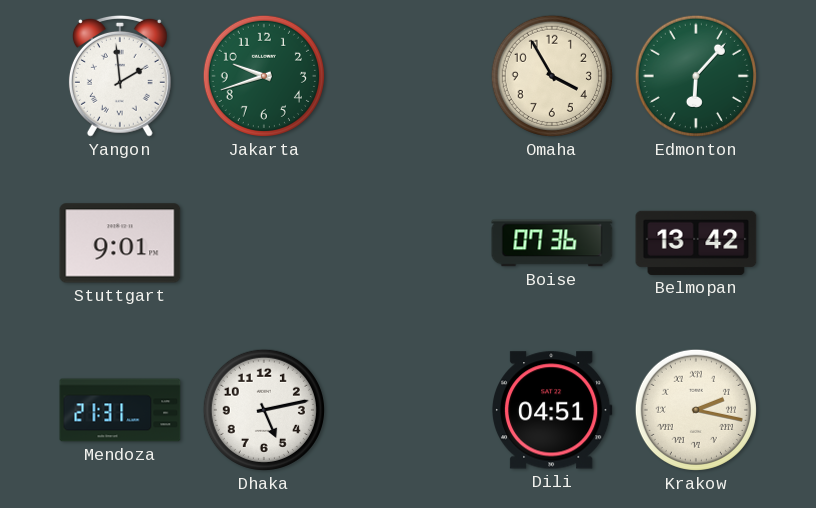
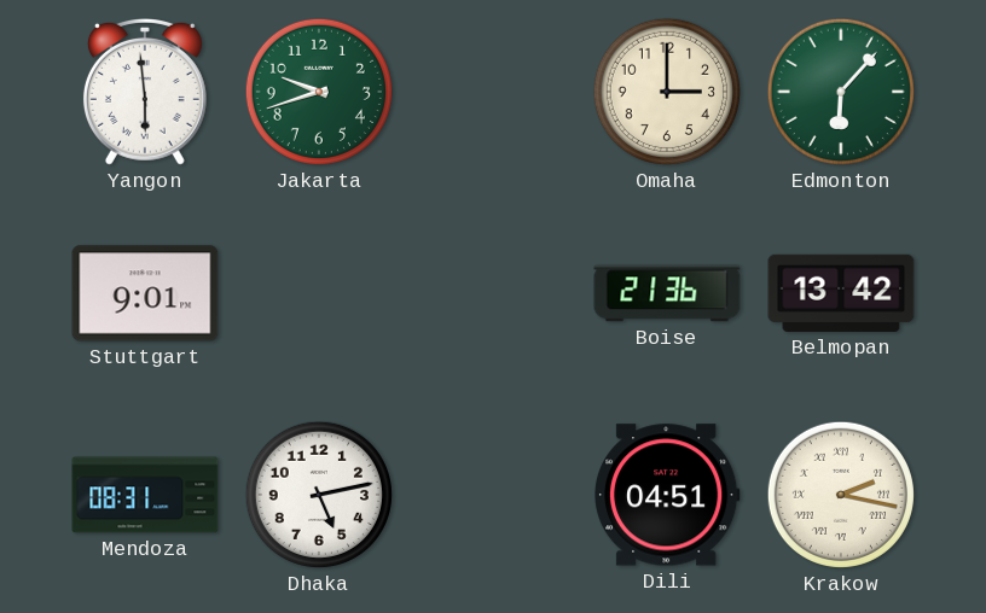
Yangon: 1:59 -> 5:59
Omaha: 3:55 -> 3:00
Boise: 07:36 -> 21:36
Mendoza: 21:31 -> 08:31
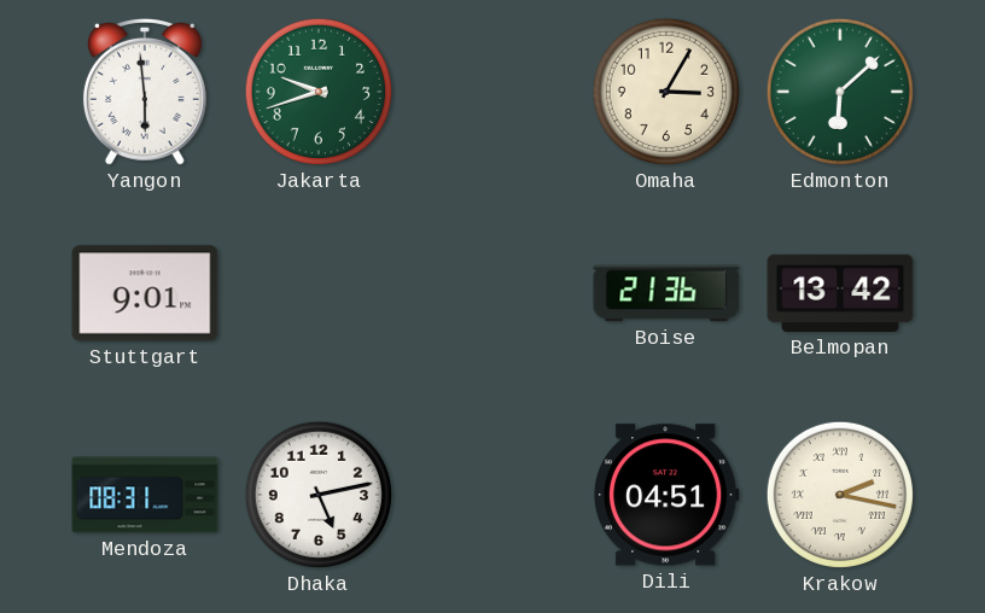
Omaha: 3:00 -> 3:05
Edmonton: 6:07 -> 6:08
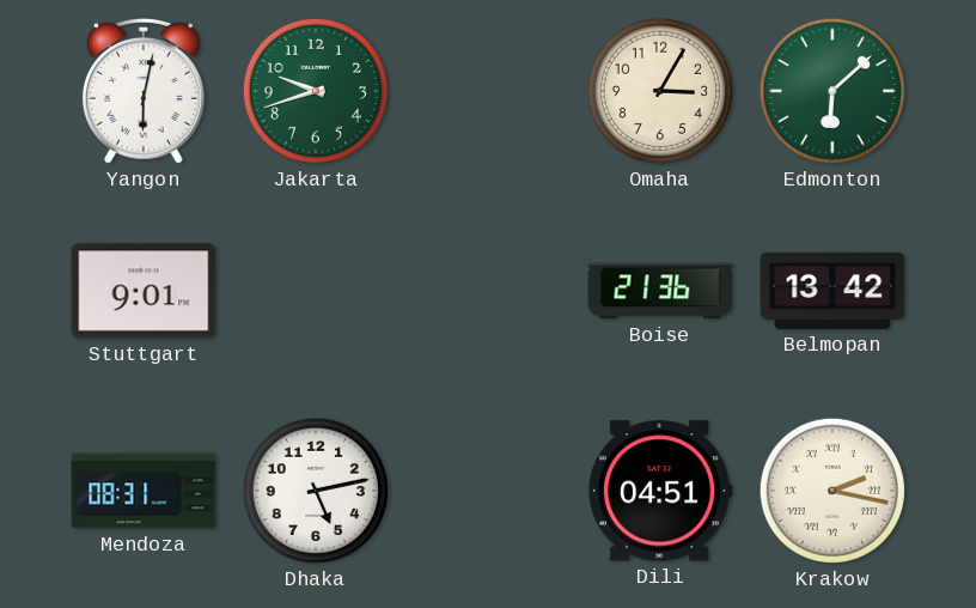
Yangon: 5:59 -> 6:02
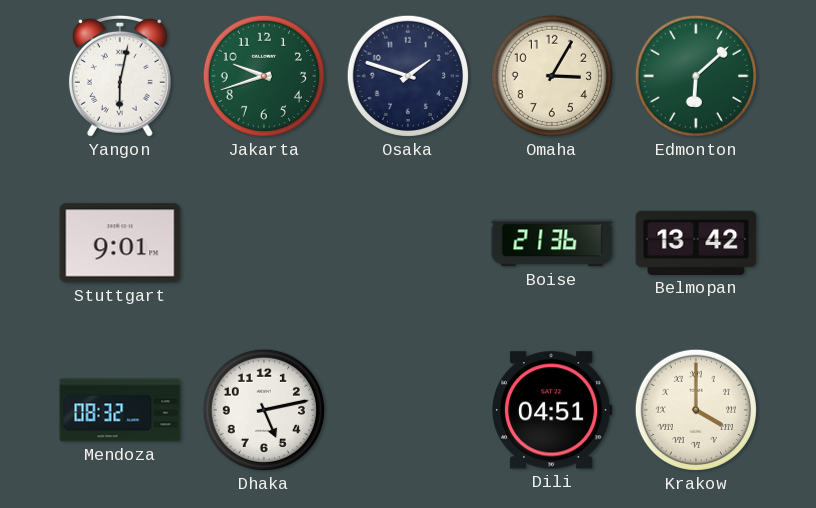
Osaka: none -> 1:48
Mendoza: 08:31 -> 08:32
Krakow: 2:17 -> 4:00
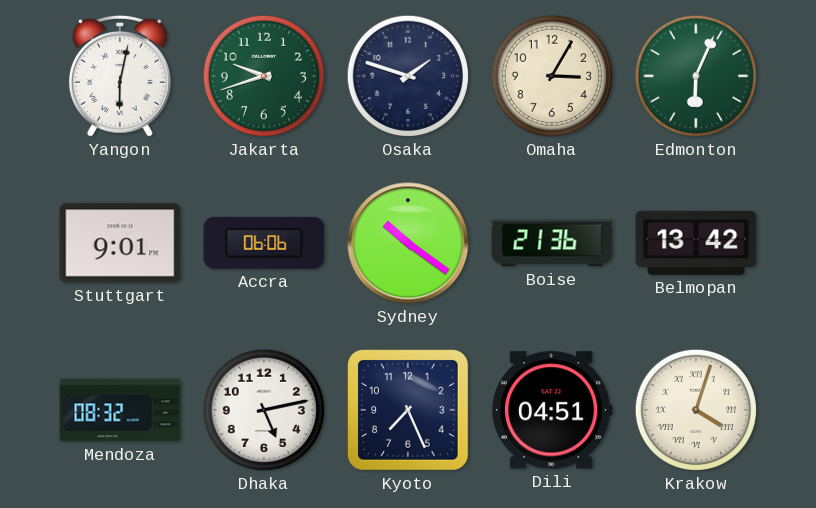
Edmonton: 6:08 -> 6:04
Accra: none -> 06:06
Sydney: none -> 10:21
Kyoto: none -> 7:26
Krakow: 4:00 -> 4:03
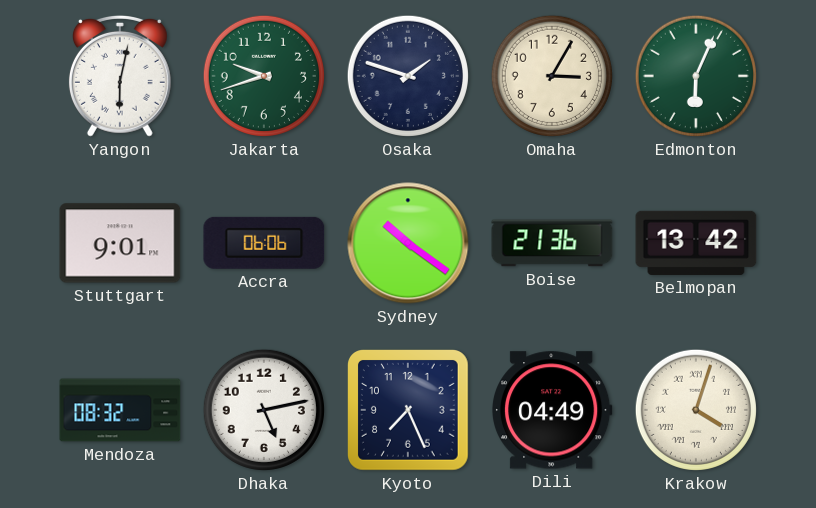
Dili: 04:51 -> 04:49
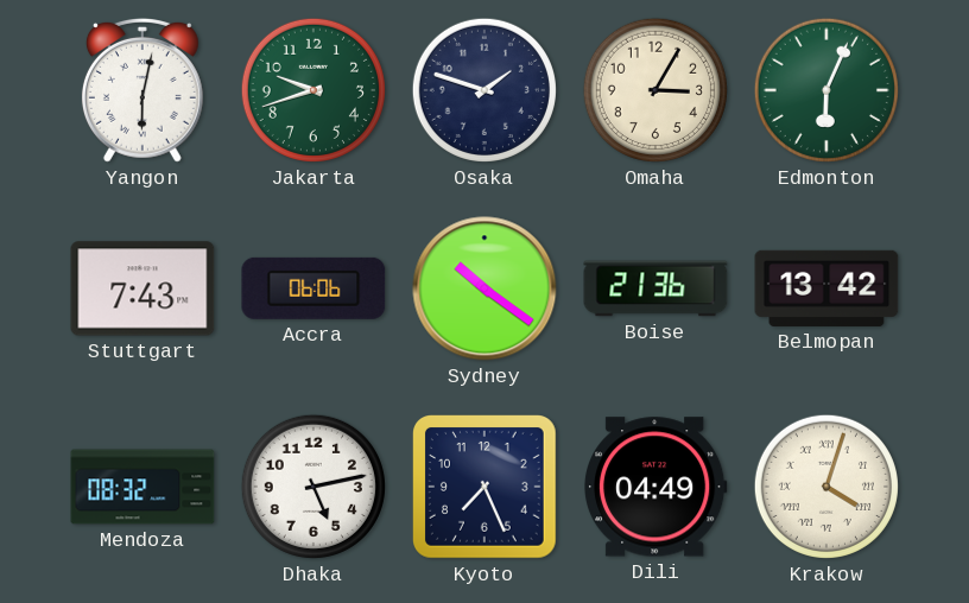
Stuttgart: 9:01 -> 7:43
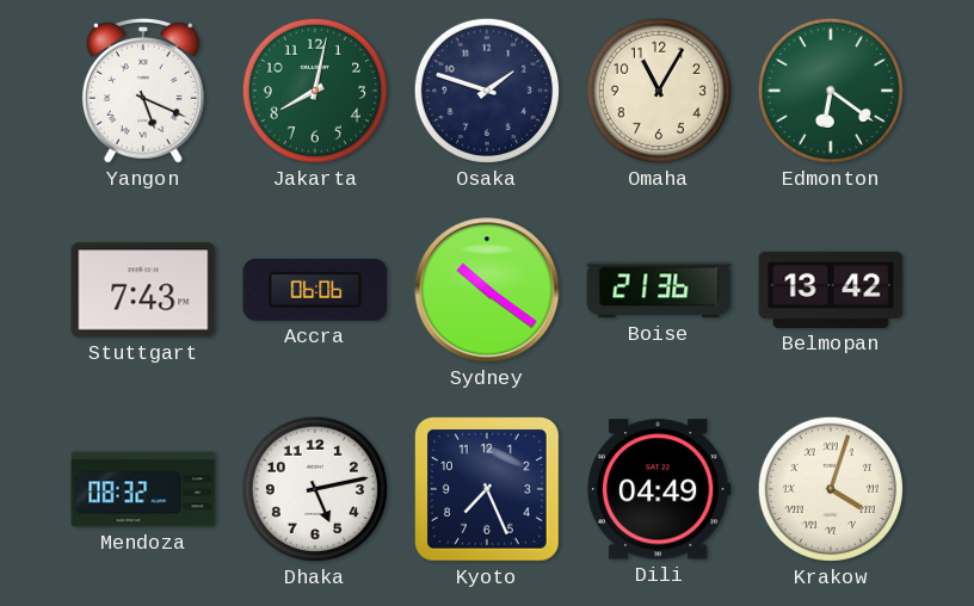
Yangon: 6:02 -> 5:19
Jakarta: 9:42 -> 8:02
Omaha: 3:05 -> 11:05
Edmonton: 6:04 -> 6:21
